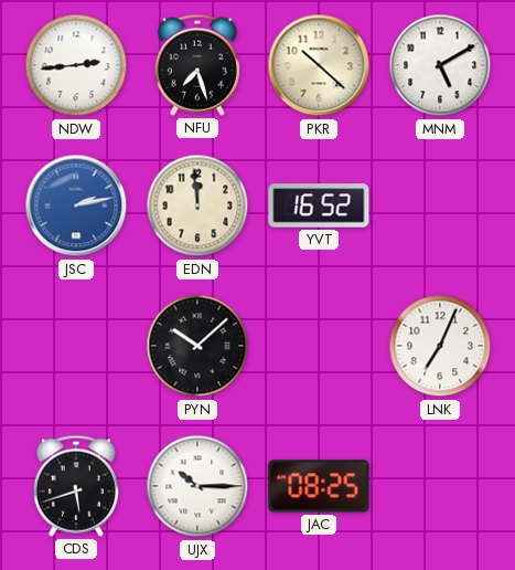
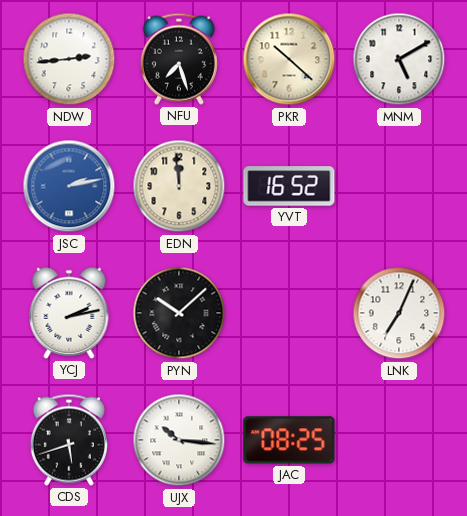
YCJ: none -> 2:13
UJX: 10:15 -> 10:16
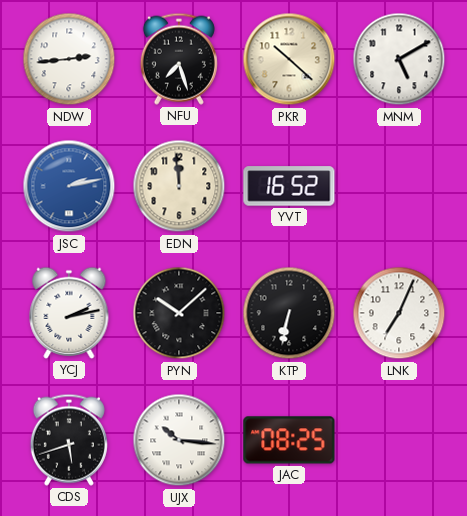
KTP: none -> 6:32
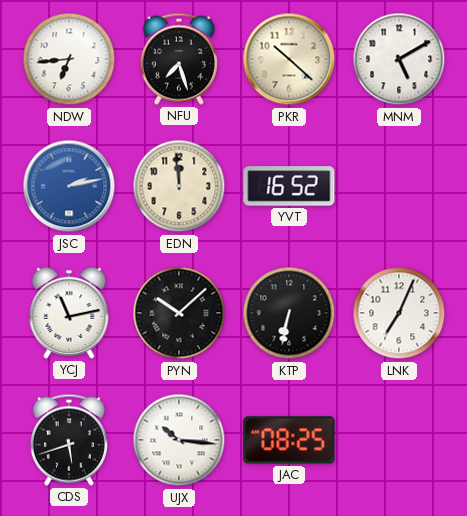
NDW: 2:44 -> 6:44
YCJ: 2:13 -> 11:13
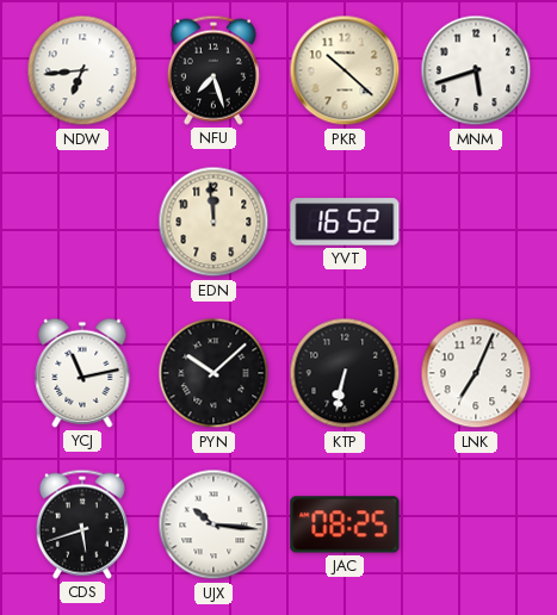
MNM: 5:10 -> 5:42
JSC: 2:13 -> none
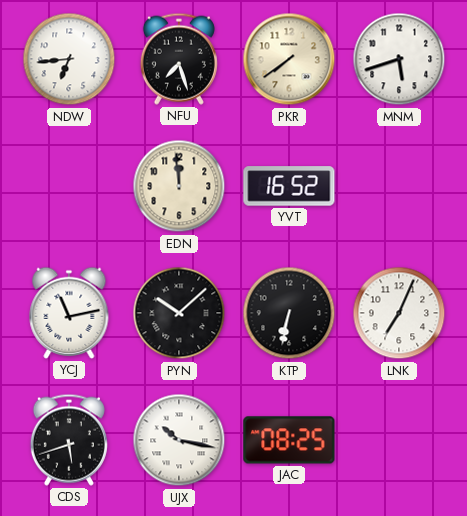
PKR: 10:22 -> 7:39
UJX: 10:16 -> 10:17
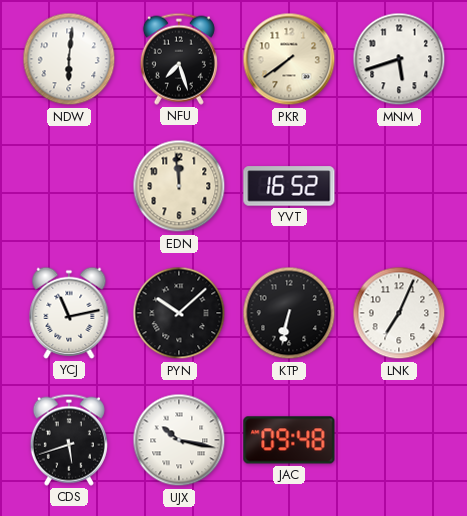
NDW: 6:44 -> 6:01
JAC: 08:25 -> 09:48
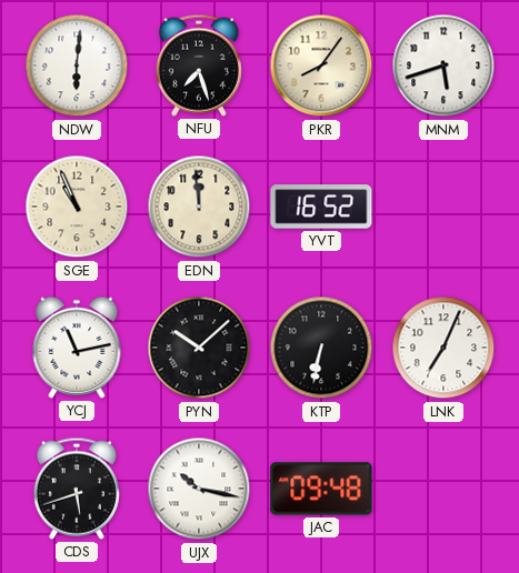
PKR: 7:39 -> 8:06
SGE: none -> 10:56
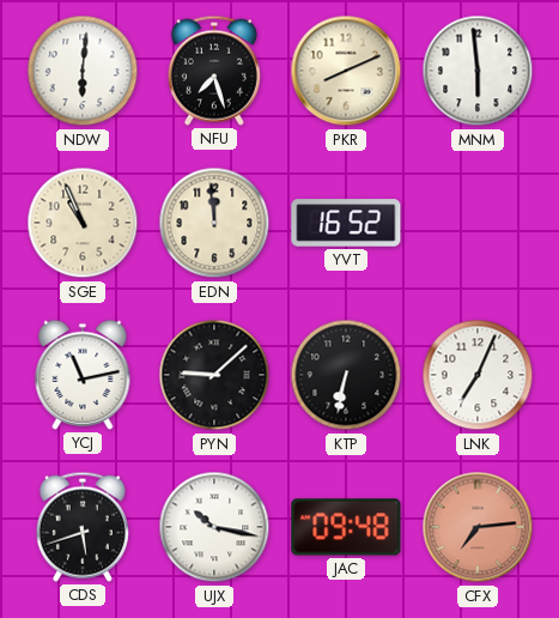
PKR: 8:06 -> 8:11
MNM: 5:42 -> 5:59
PYN: 10:08 -> 9:08
CFX: none -> 7:14
